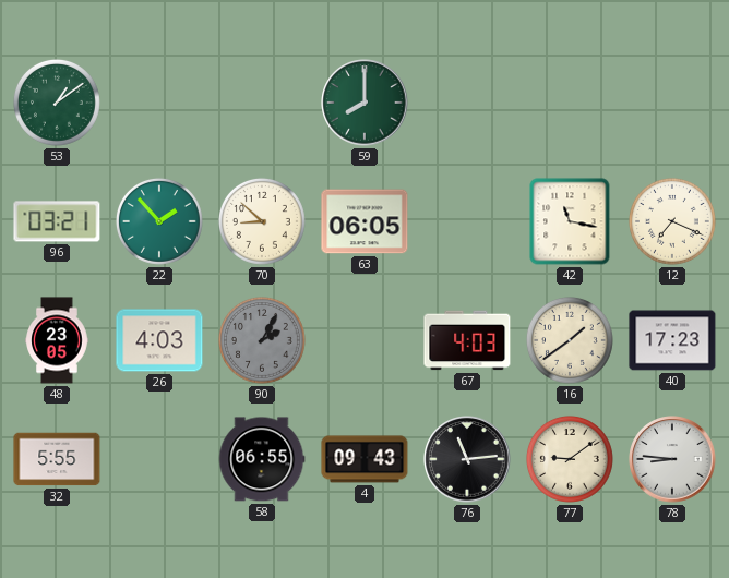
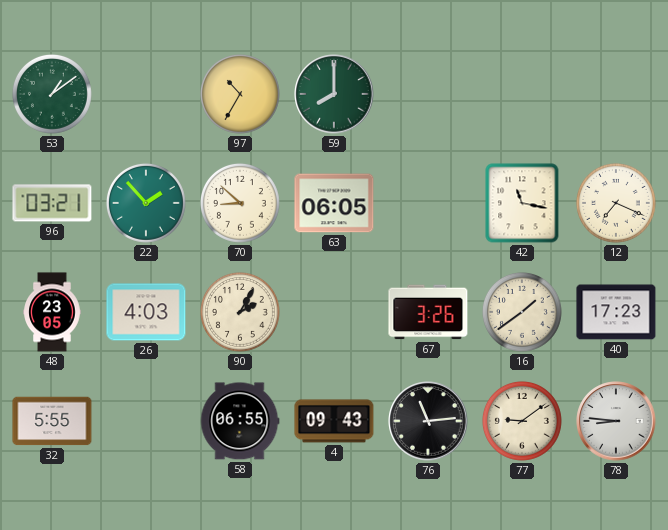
97: none -> 10:35
90 dial: grey -> cream
67: 4:03 -> 3:26
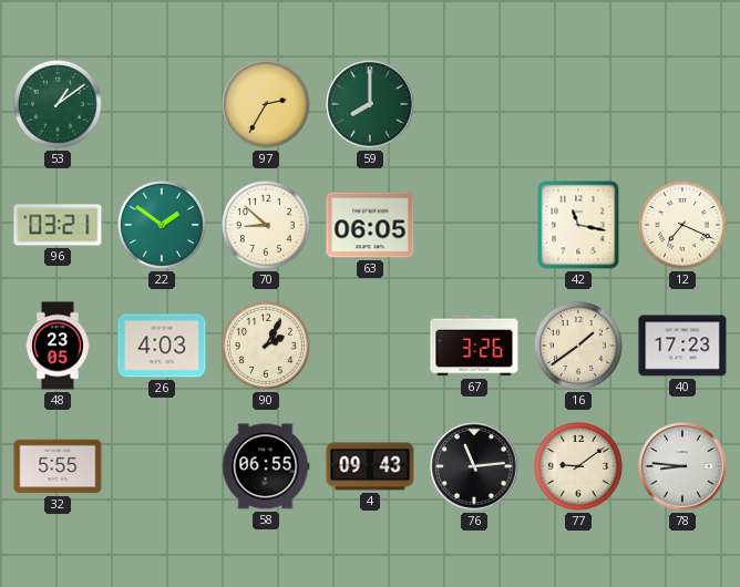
97: 10:35 -> 2:35
22: 1:53 -> 1:51
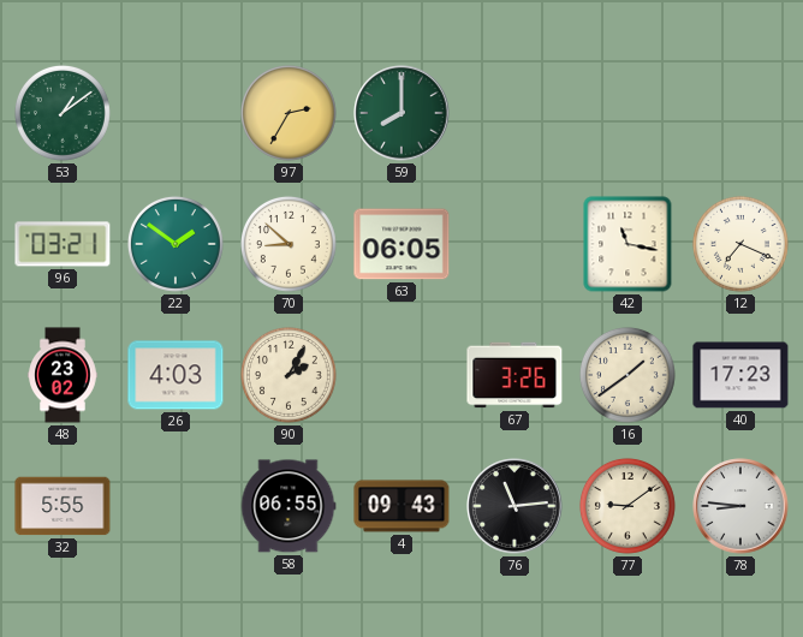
48: 23:05 -> 23:02
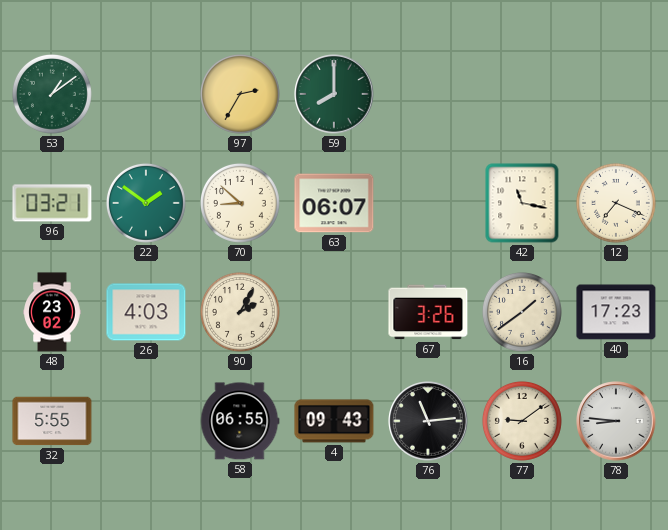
63: 06:05 -> 06:07
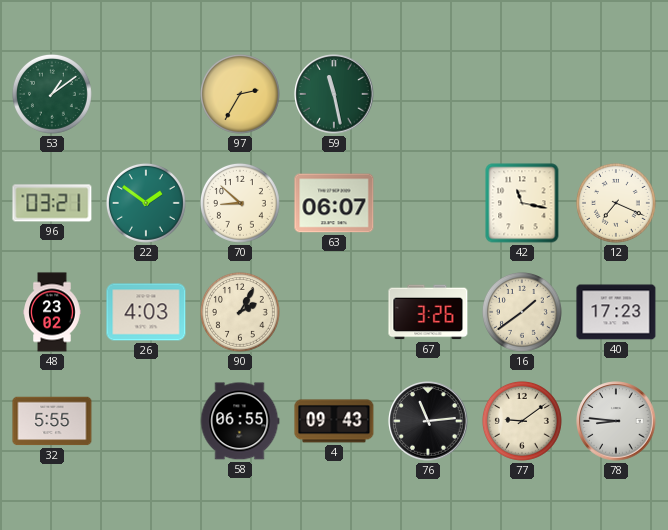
59: 8:00 -> 11:28
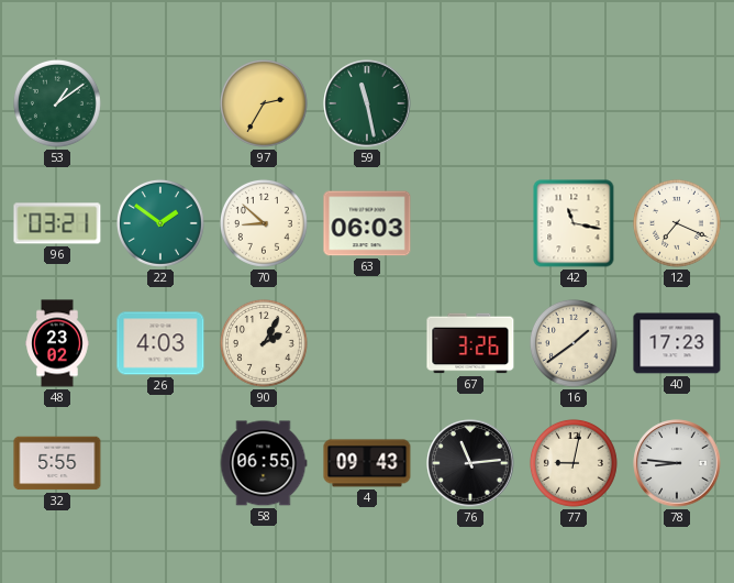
63: 06:07 -> 06:03
77: 9:09 -> 9:02
